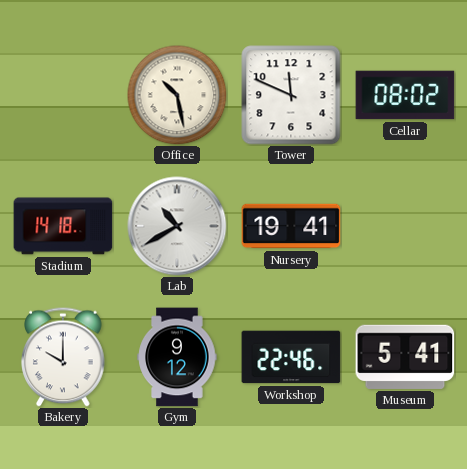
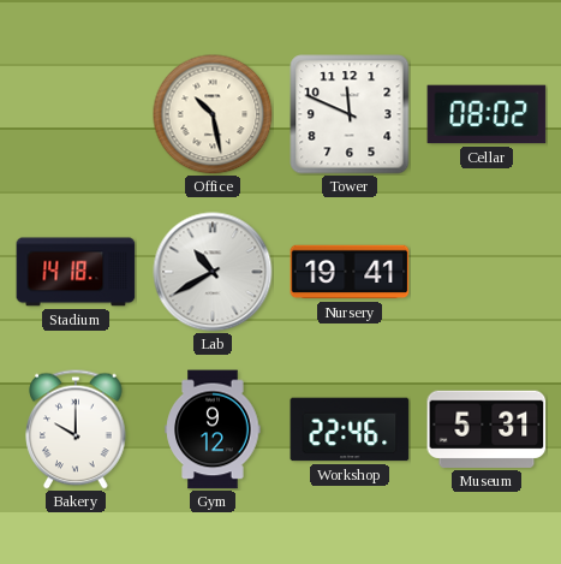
Museum: 5:41 -> 5:31
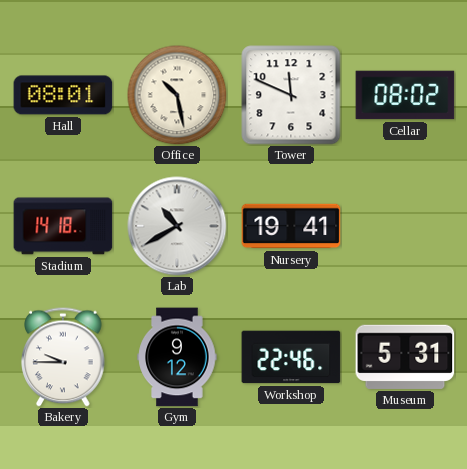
Hall: none -> 08:01
Bakery: 10:00 -> 9:45
